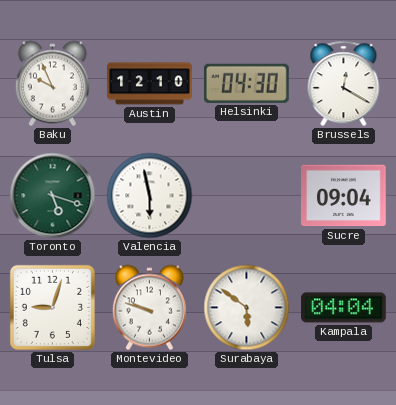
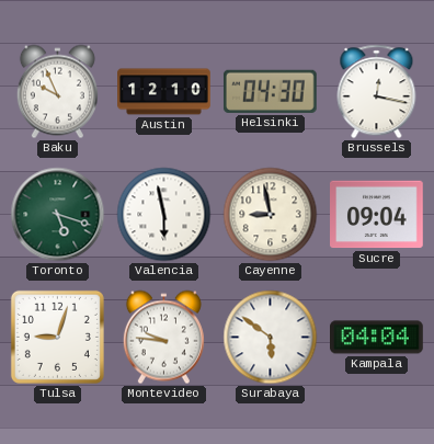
Brussels: 12:20 -> 12:17
Cayenne: none -> 8:58
Montevideo: 9:48 -> 9:46
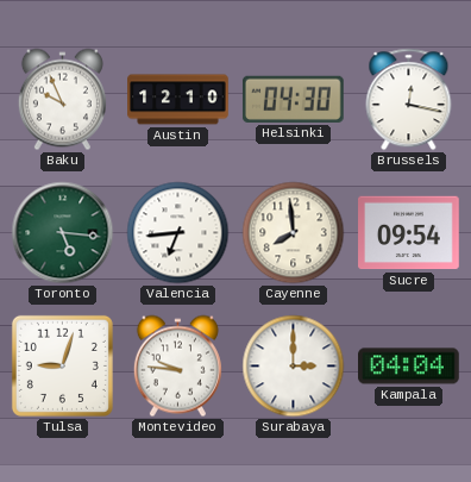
Toronto: 5:18 -> 5:16
Valencia: 5:58 -> 6:44
Cayenne: 8:58 -> 7:59
Sucre: 09:04 -> 09:54
Surabaya: 5:51 -> 3:00
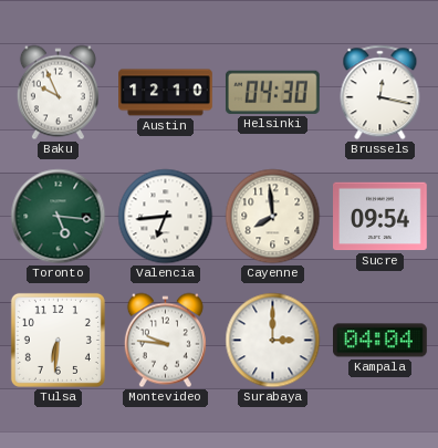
Tulsa: 9:03 -> 6:31
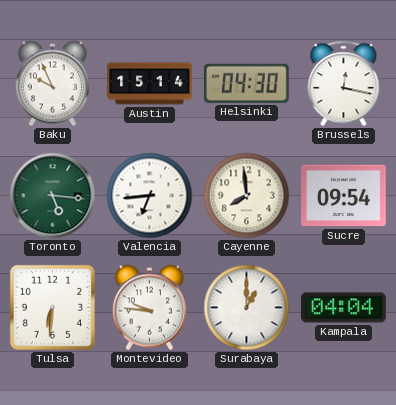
Austin: 12:10 -> 15:14
Surabaya: 3:00 -> 1:00
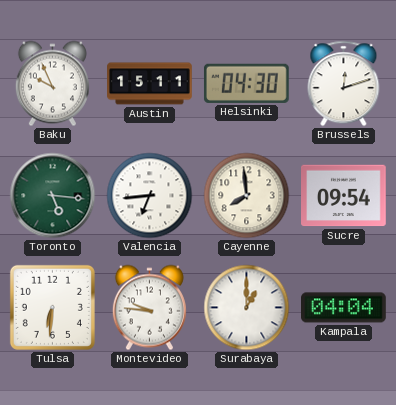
Austin: 15:14 -> 15:11
Brussels: 12:17 -> 12:12
